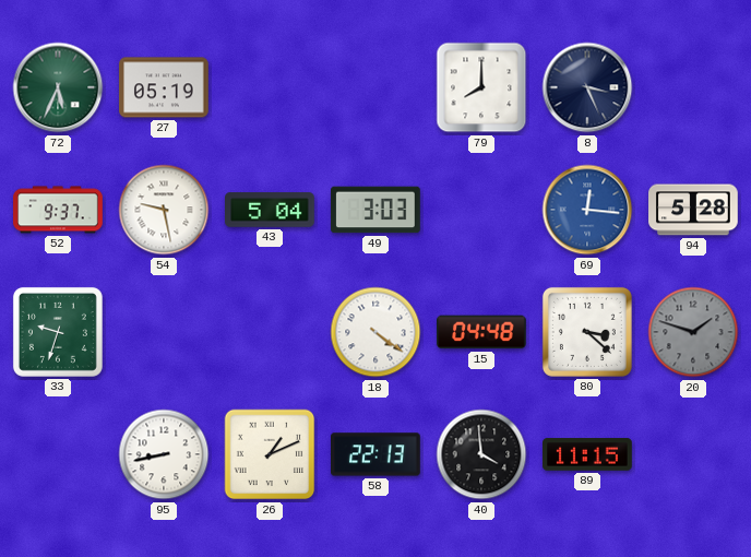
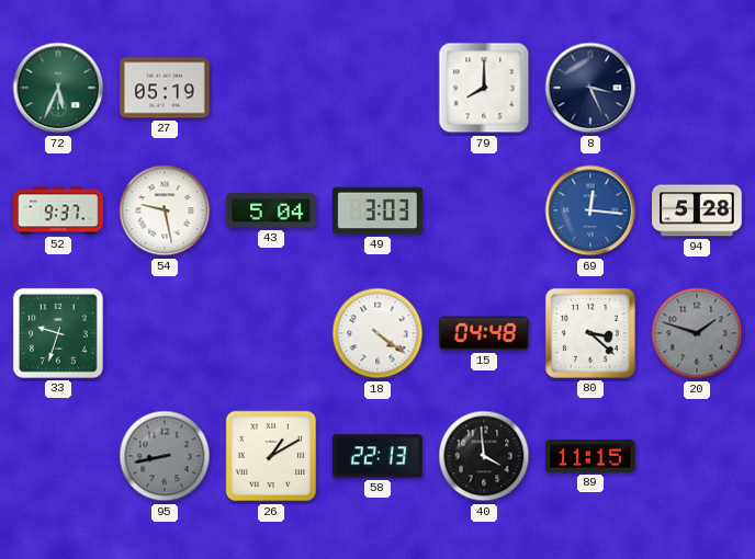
95 dial: white -> grey
26: 1:11 -> 1:10
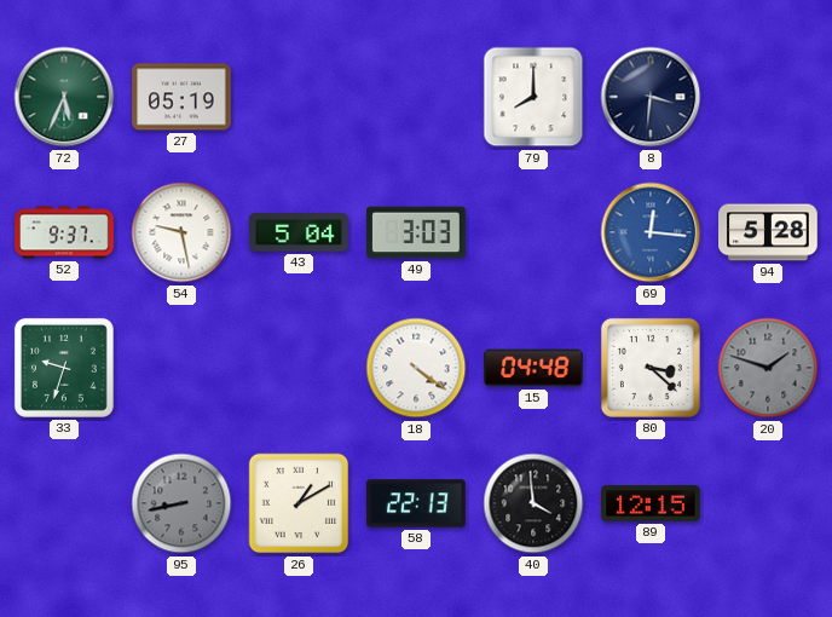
8: 3:26 -> 3:31
89: 11:15 -> 12:15
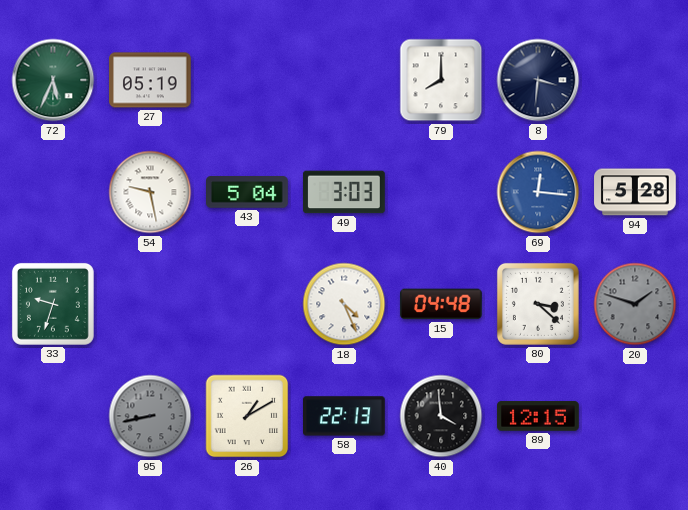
52: 9:37 -> none
18: 4:21 -> 4:26
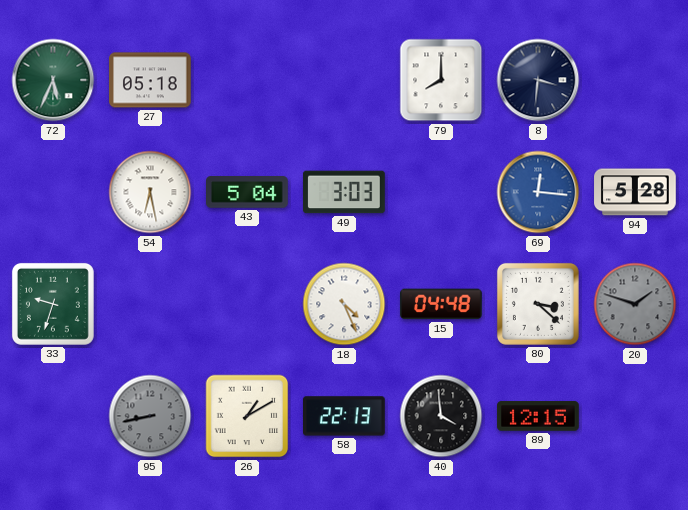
27: 05:19 -> 05:18
54: 9:28 -> 6:28
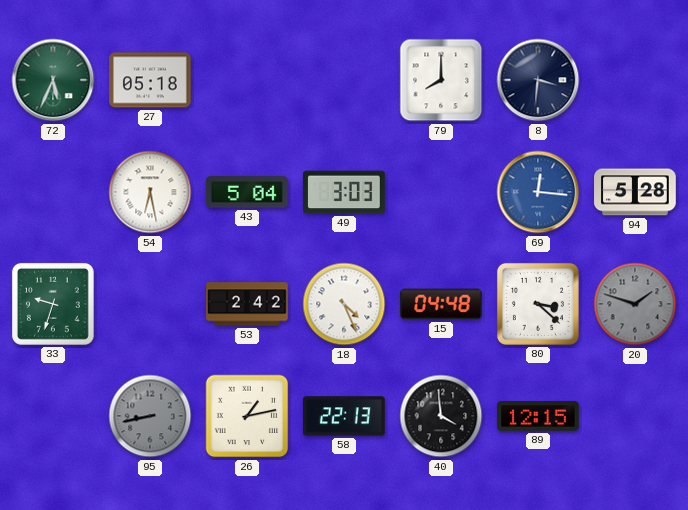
53: none -> 2:42
26: 1:10 -> 1:13
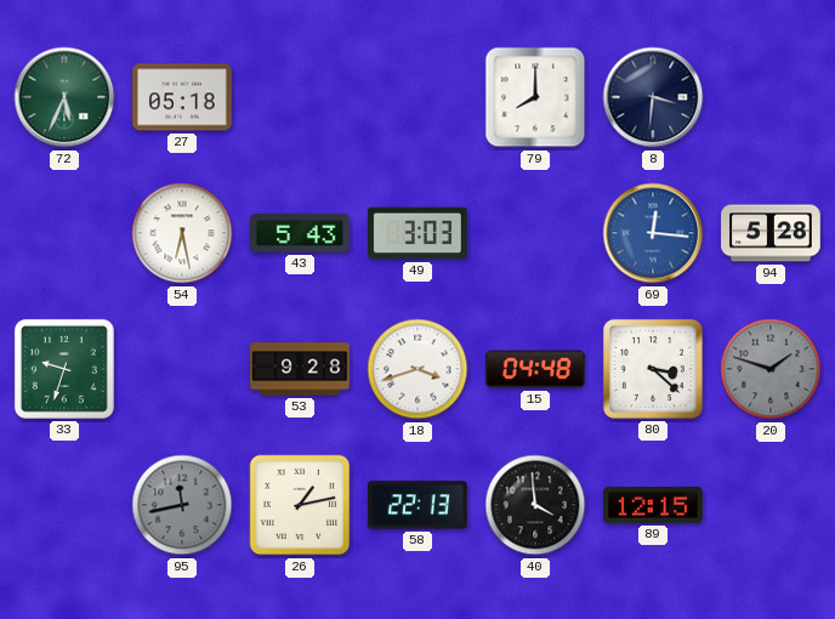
43: 5:04 -> 5:43
53: 2:42 -> 9:28
18: 4:26 -> 3:42
95: 8:43 -> 11:43
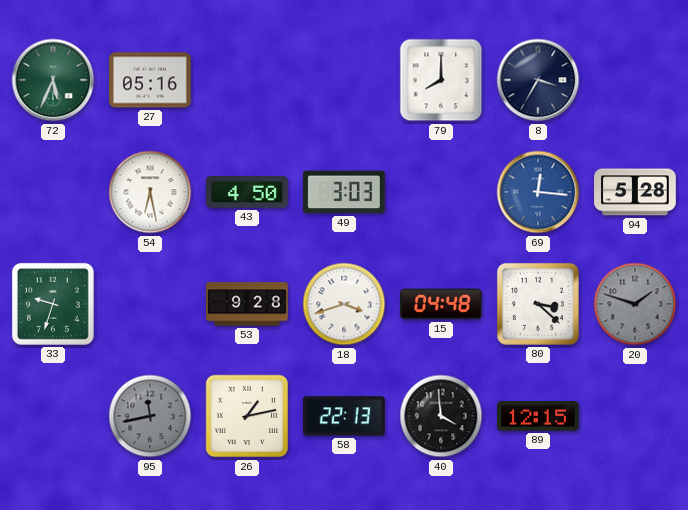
27: 05:18 -> 05:16
8: 3:31 -> 3:35
43: 5:43 -> 4:50
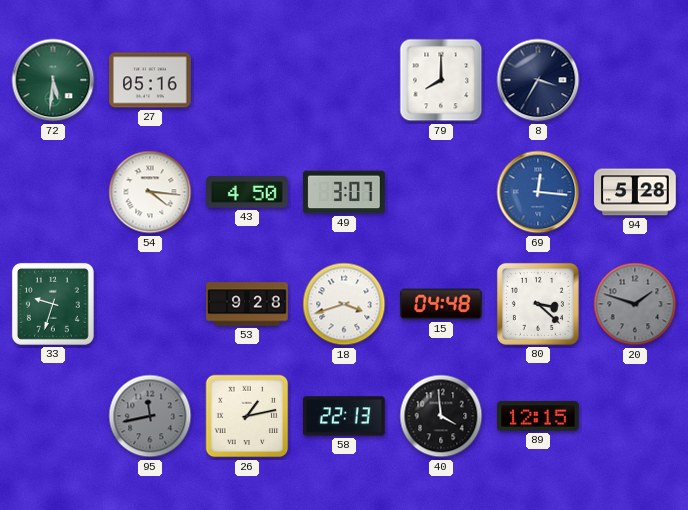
72: 5:34 -> 5:31
54: 6:28 -> 4:16
49: 3:03 -> 3:07
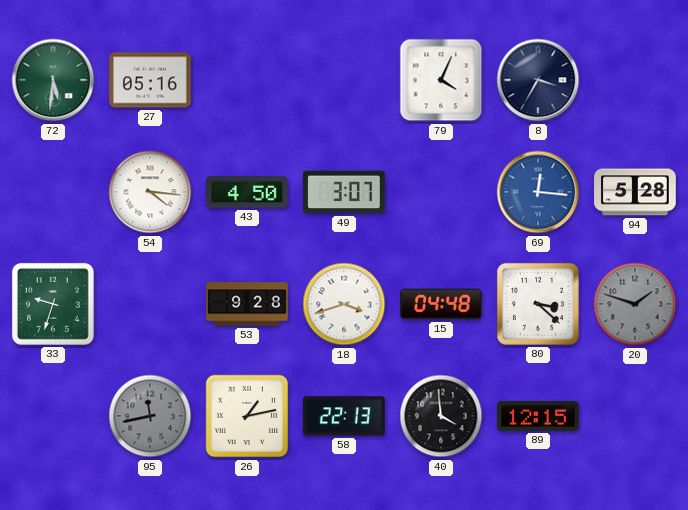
79: 8:00 -> 4:04
